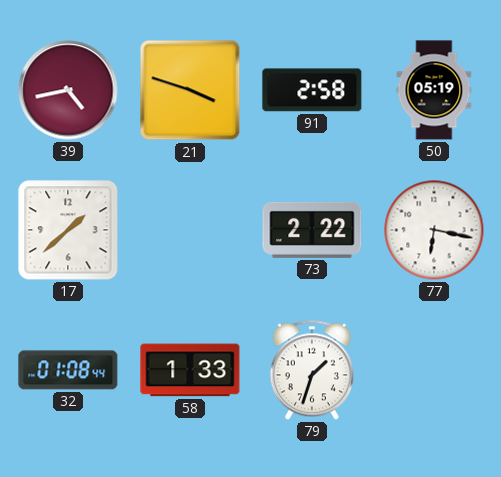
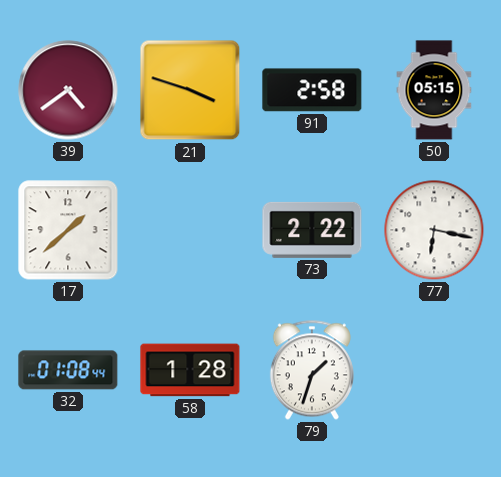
39: 4:43 -> 4:39
50: 05:19 -> 05:15
58: 1:33 -> 1:28
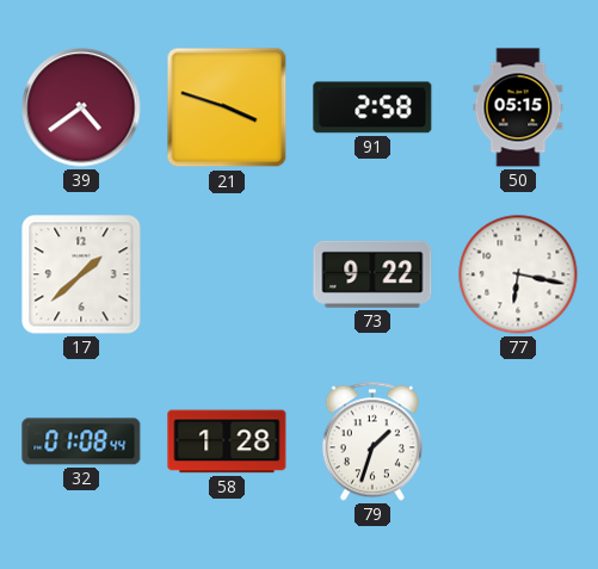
73: 2:22 -> 9:22
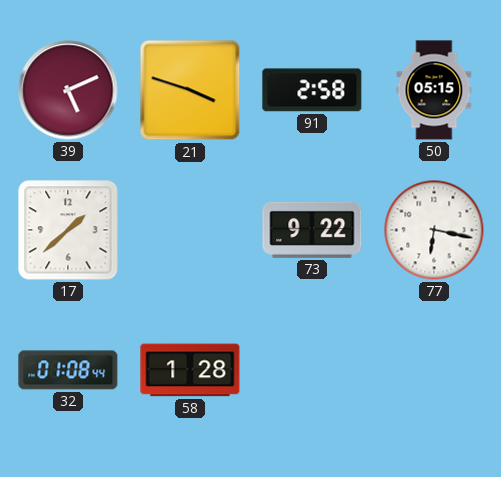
39: 4:39 -> 5:11
79: 1:33 -> none
